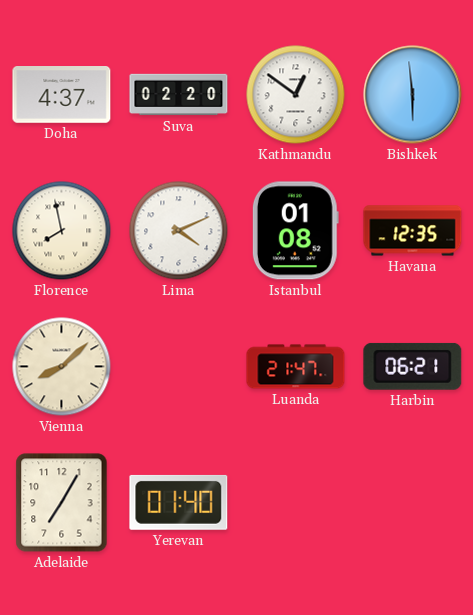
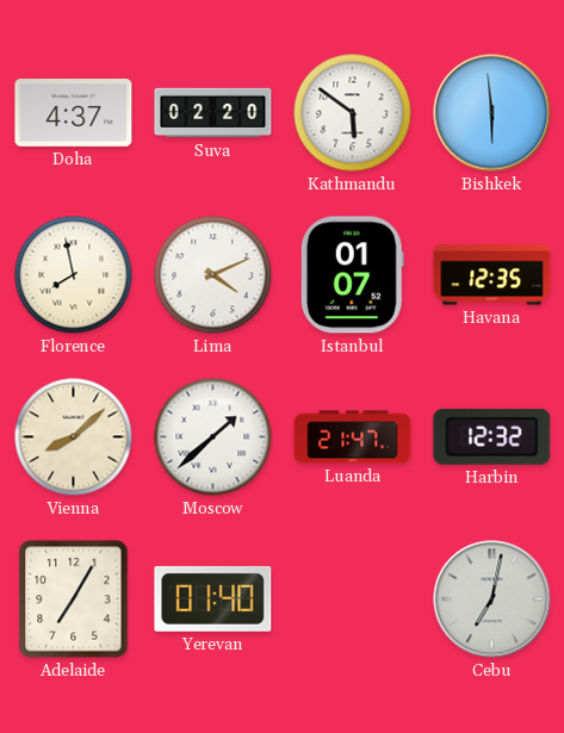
Kathmandu: 12:51 -> 5:51
Istanbul: 01:08 -> 01:07
Moscow: none -> 1:38
Harbin: 06:21 -> 12:32
Cebu: none -> 7:02
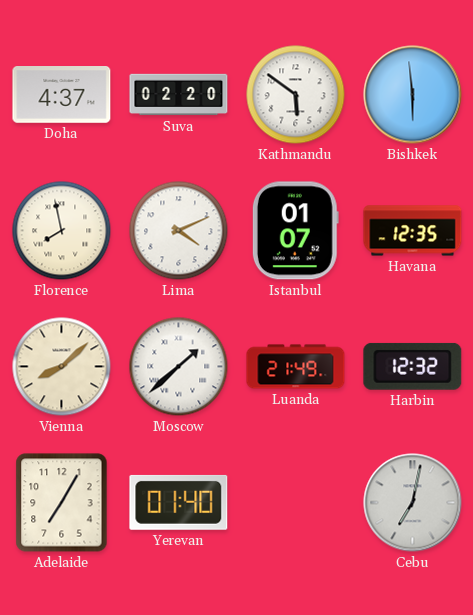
Luanda: 21:47 -> 21:49
